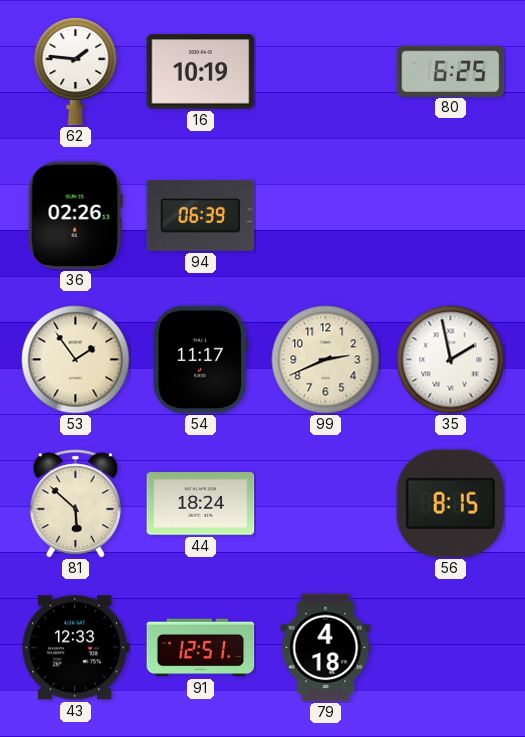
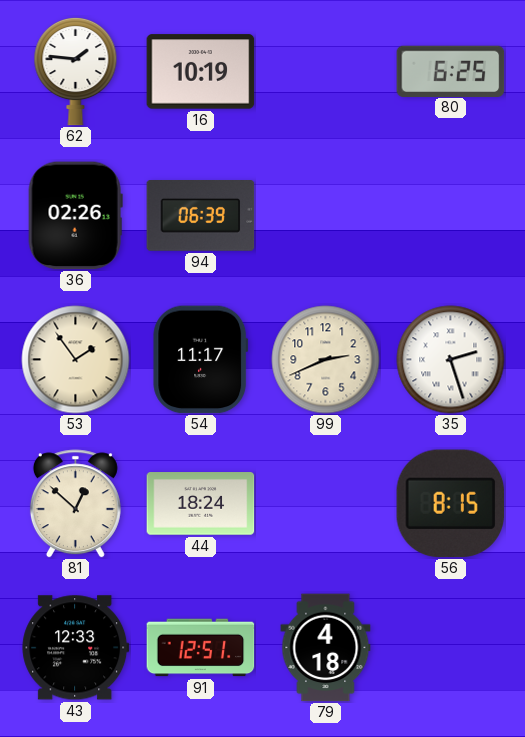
35: 1:58 -> 2:27
81: 5:52 -> 12:52
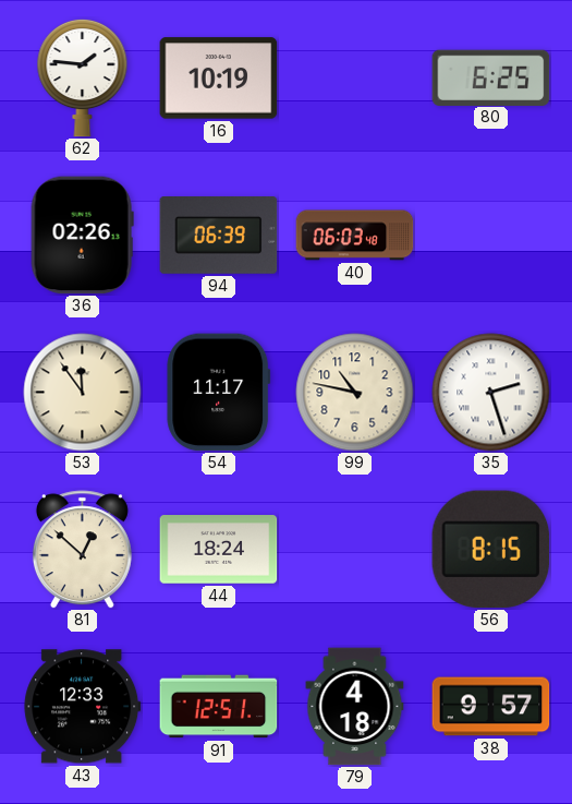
40: none -> 06:03
53: 1:54 -> 11:54
99: 2:41 -> 10:47
38: none -> 9:57
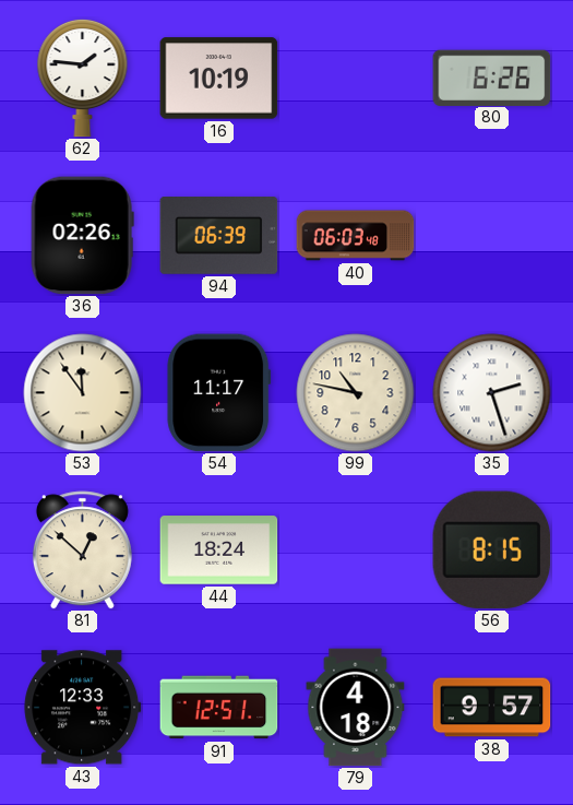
80: 6:25 -> 6:26
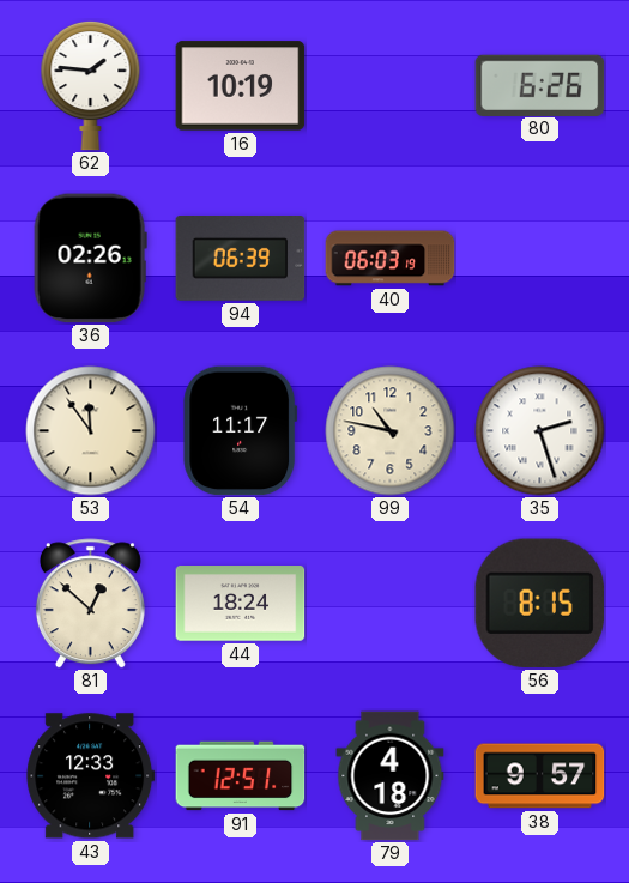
40: 06:03:48 -> 06:03:19
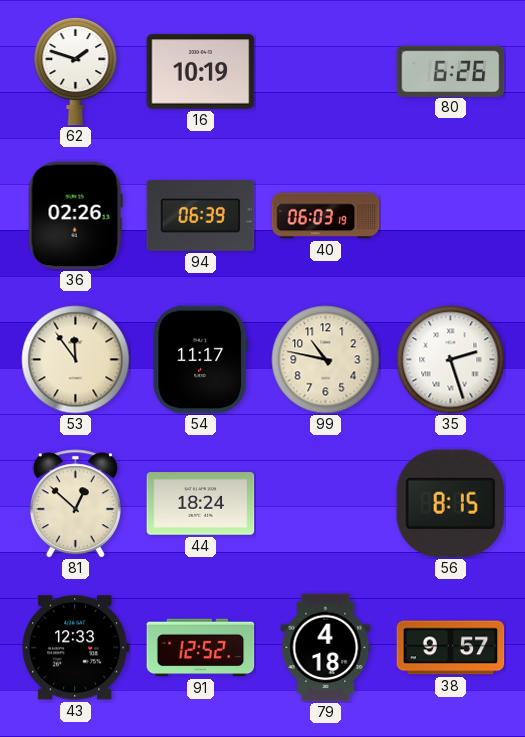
62: 1:46 -> 1:48
91: 12:51 -> 12:52
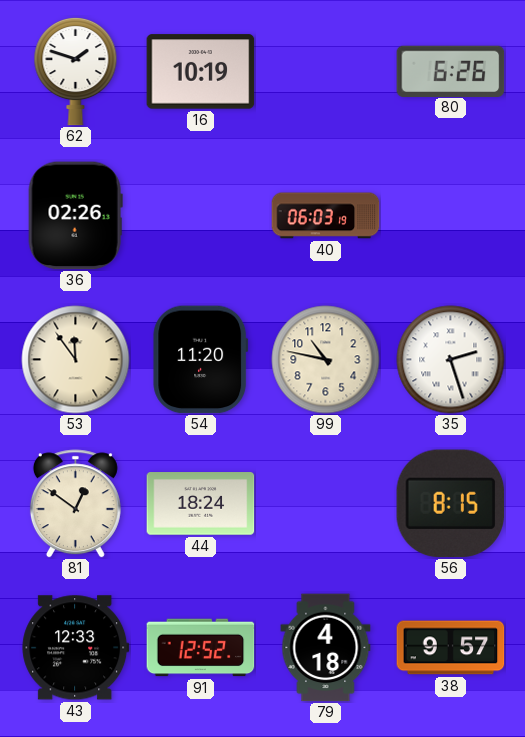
94: 06:39 -> none
54: 11:17 -> 11:20
81: 12:52 -> 12:51
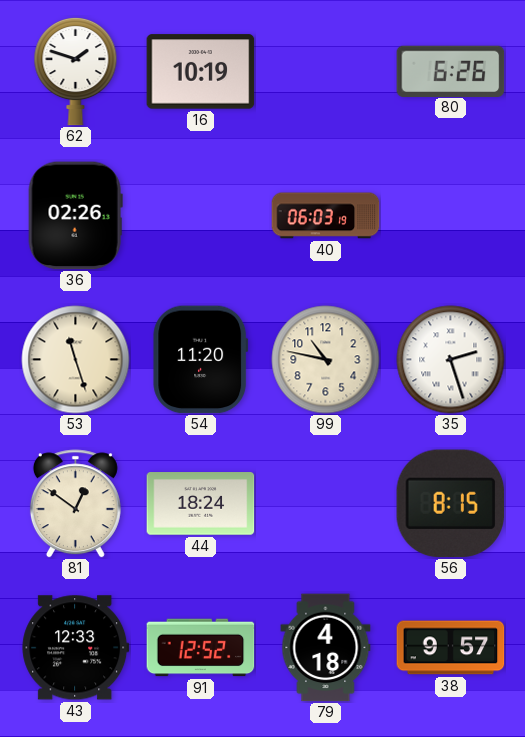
53: 11:54 -> 11:27
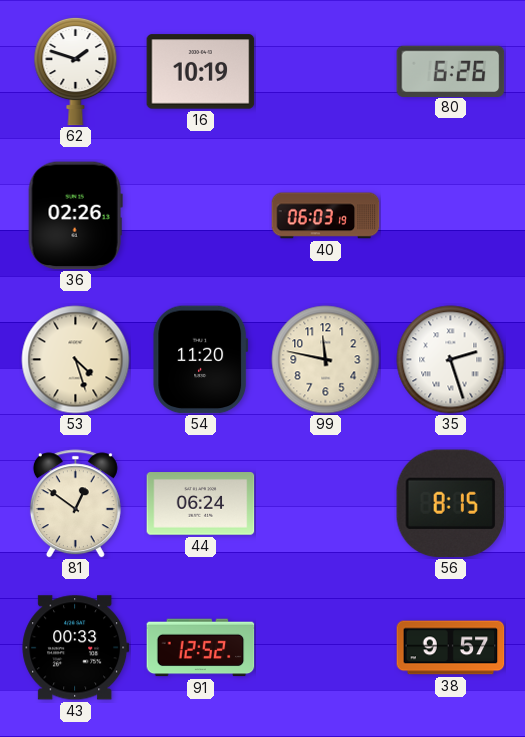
53: 11:27 -> 4:27
99: 10:47 -> 11:47
44: 18:24 -> 06:24
43: 12:33 -> 00:33
79: 4:18 -> none
